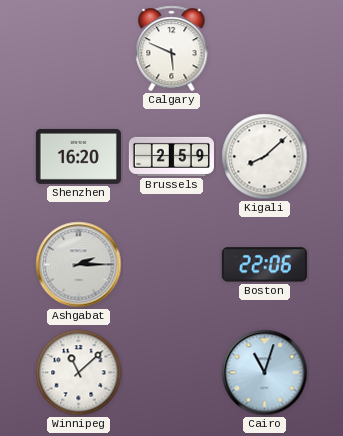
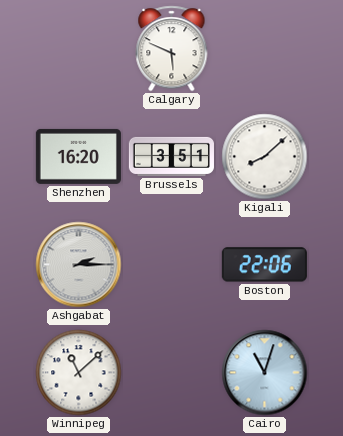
Brussels: 2:59 -> 3:51
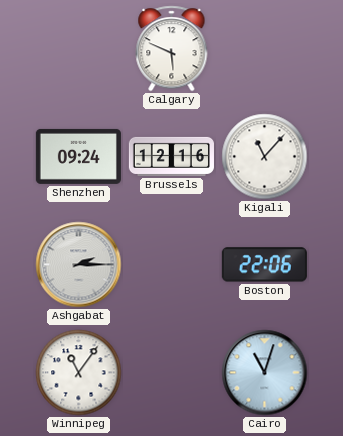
Shenzhen: 16:20 -> 09:24
Brussels: 3:51 -> 12:16
Kigali: 8:08 -> 11:07
Winnipeg: 11:08 -> 11:06
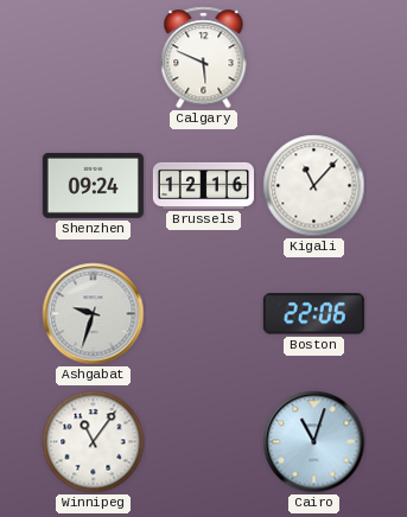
Ashgabat: 2:15 -> 9:33
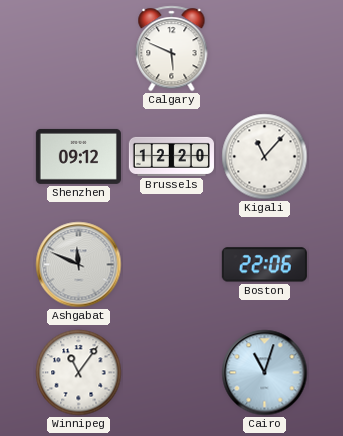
Shenzhen: 09:24 -> 09:12
Brussels: 12:16 -> 12:20
Ashgabat: 9:33 -> 11:49
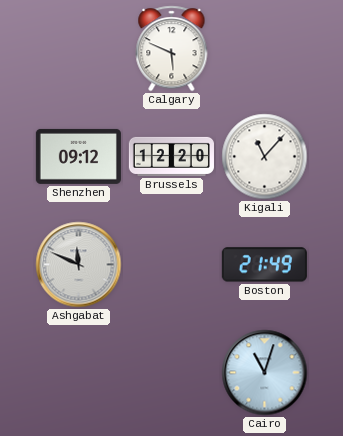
Boston: 22:06 -> 21:49
Winnipeg: 11:06 -> none
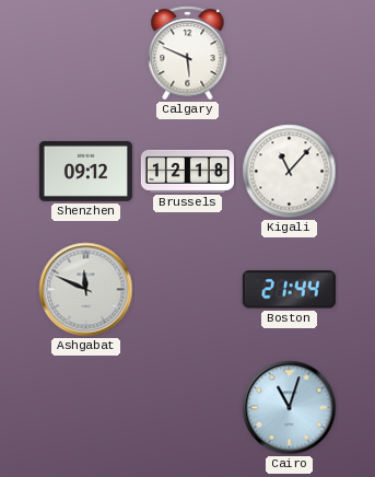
Brussels: 12:20 -> 12:18
Boston: 21:49 -> 21:44
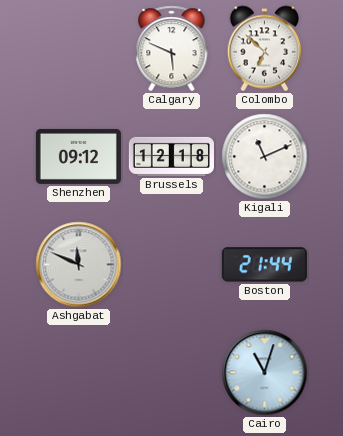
Colombo: none -> 6:52
Kigali: 11:07 -> 11:11
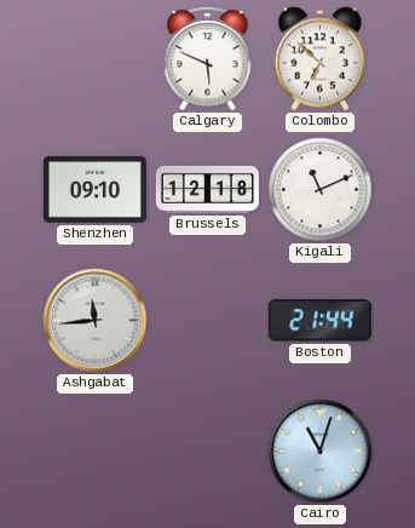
Shenzhen: 09:12 -> 09:10
Ashgabat: 11:49 -> 11:44
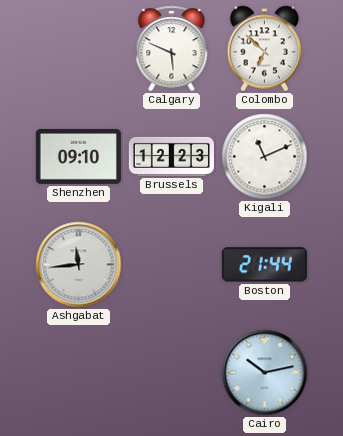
Brussels: 12:18 -> 12:23
Cairo: 11:03 -> 10:13
